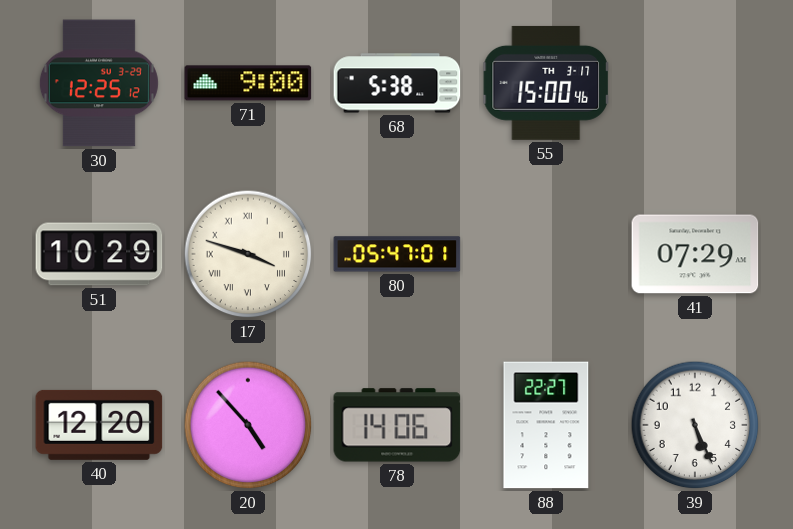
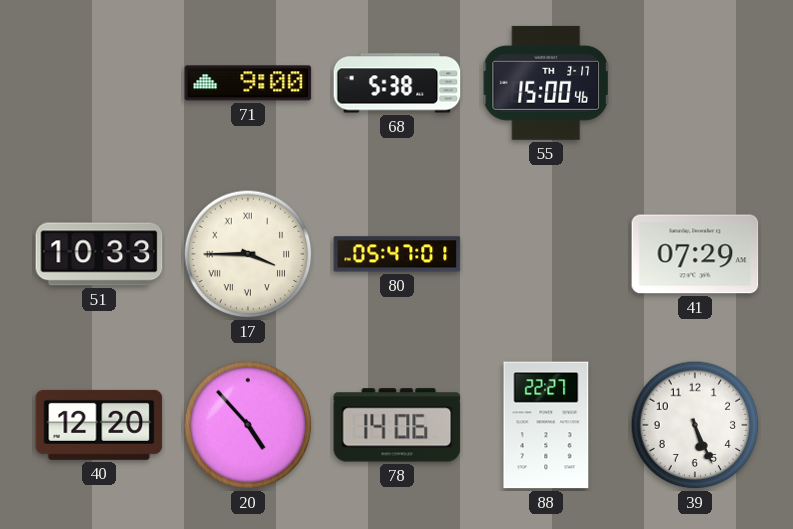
30: 12:25 -> none
51: 10:29 -> 10:33
17: 3:48 -> 3:45
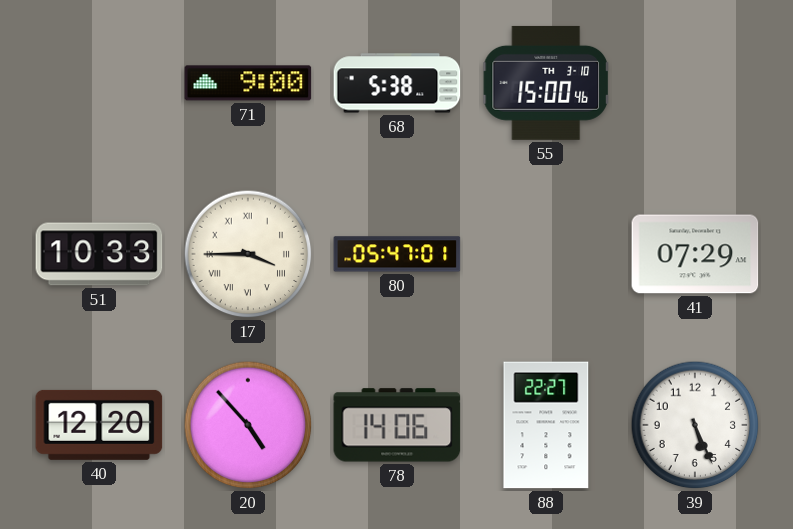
55 date: TH 3-17 -> TH 3-10
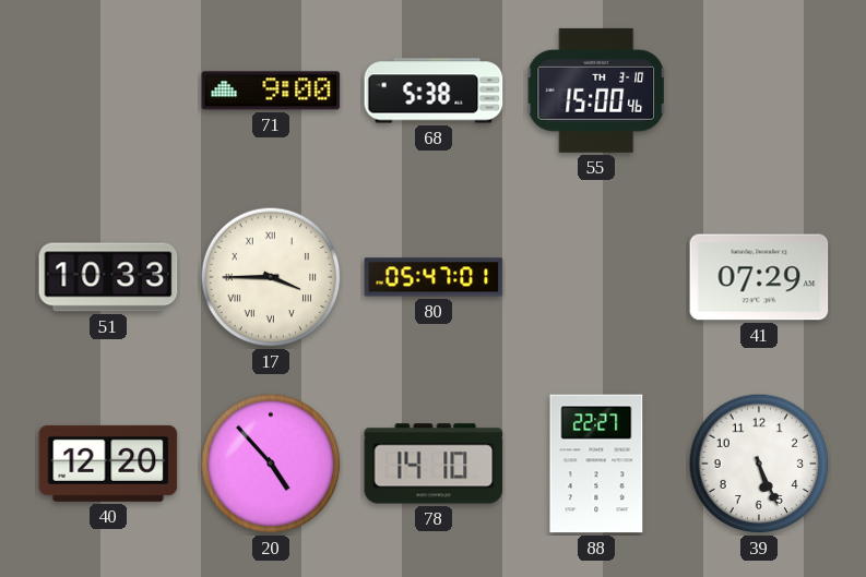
78: 14:06 -> 14:10
